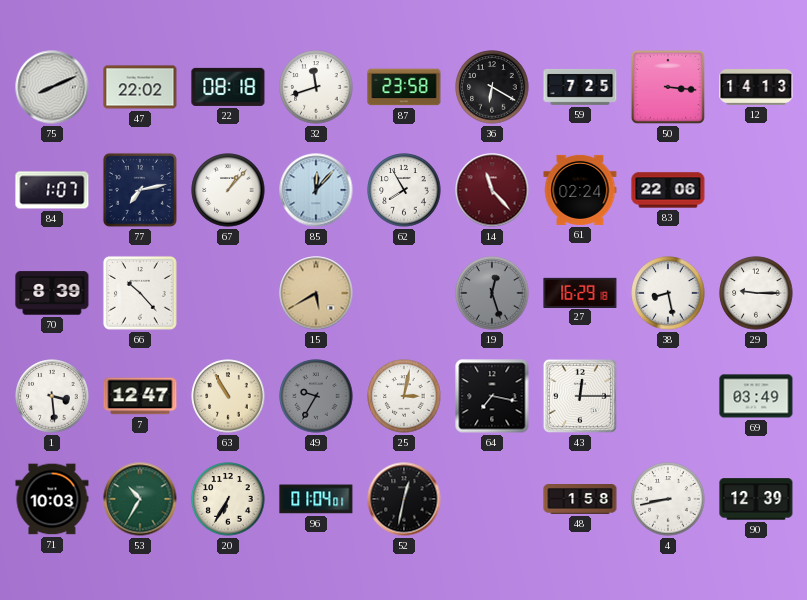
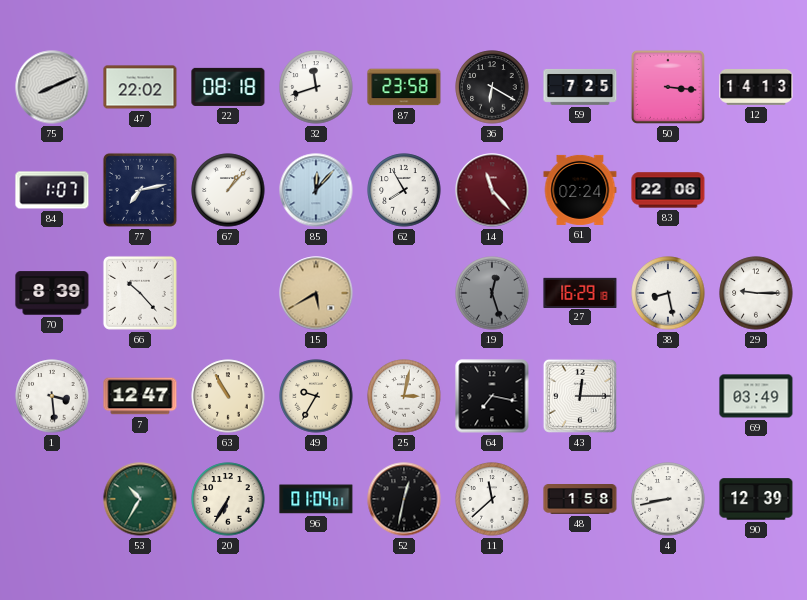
49 dial: grey -> cream
71: 10:03 -> none
11: none -> 11:38
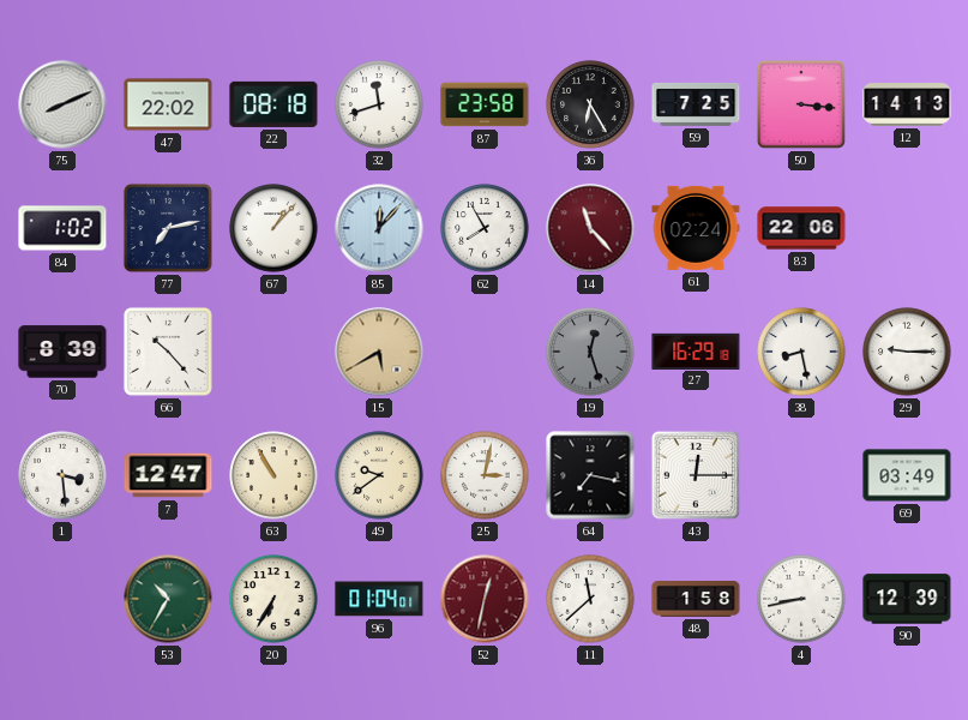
36: 6:20 -> 6:25
84: 1:07 -> 1:02
49: 9:35 -> 9:39
52 dial: black -> burgundy
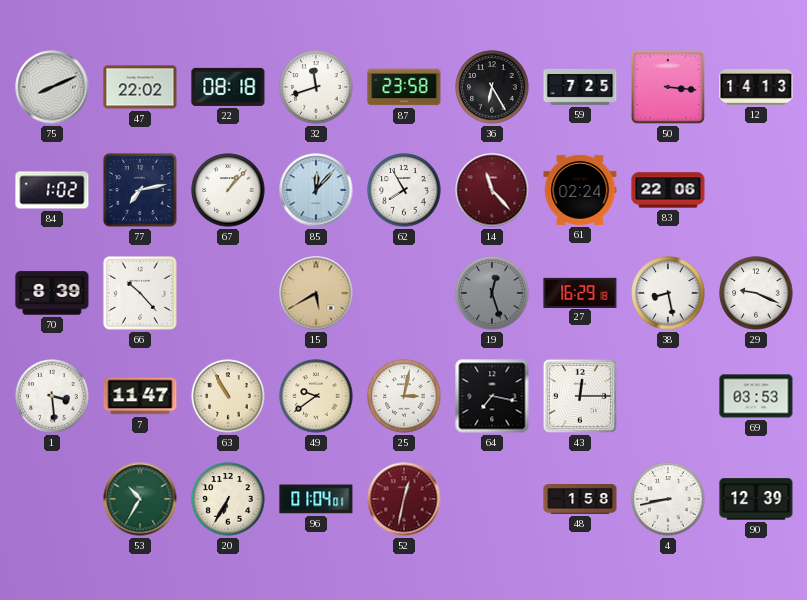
29: 9:15 -> 9:19
7: 12:47 -> 11:47
69: 03:49 -> 03:53
11: 11:38 -> none
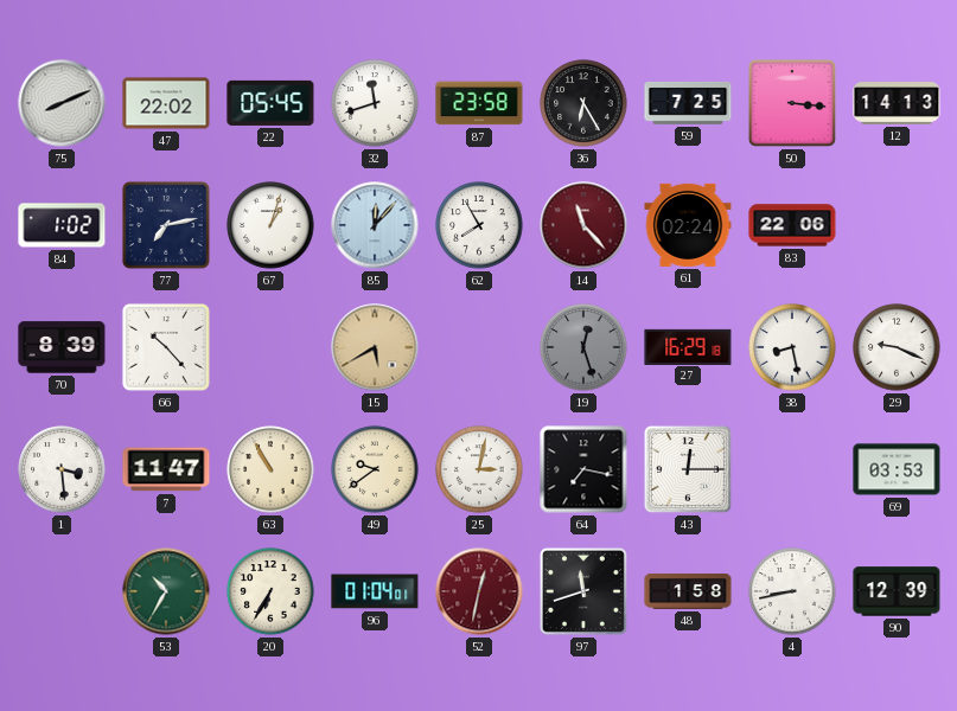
22: 08:18 -> 05:45
67: 1:07 -> 1:03
97: none -> 11:42
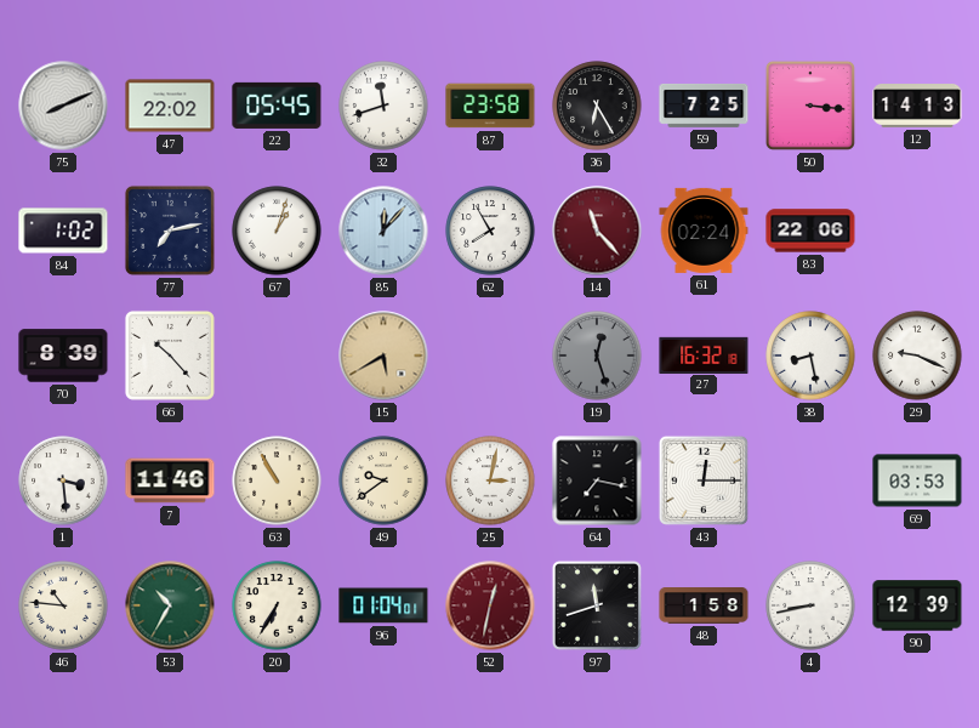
27: 16:29 -> 16:32
7: 11:47 -> 11:46
46: none -> 10:46
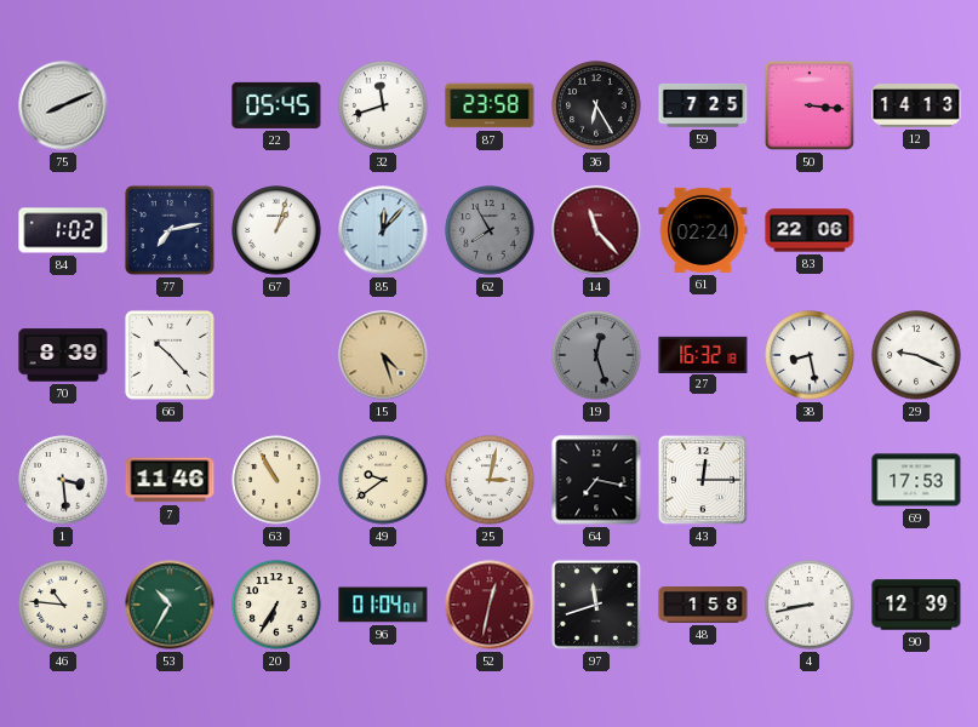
47: 22:02 -> none
62 dial: white -> grey
15: 5:40 -> 4:27
69: 03:53 -> 17:53
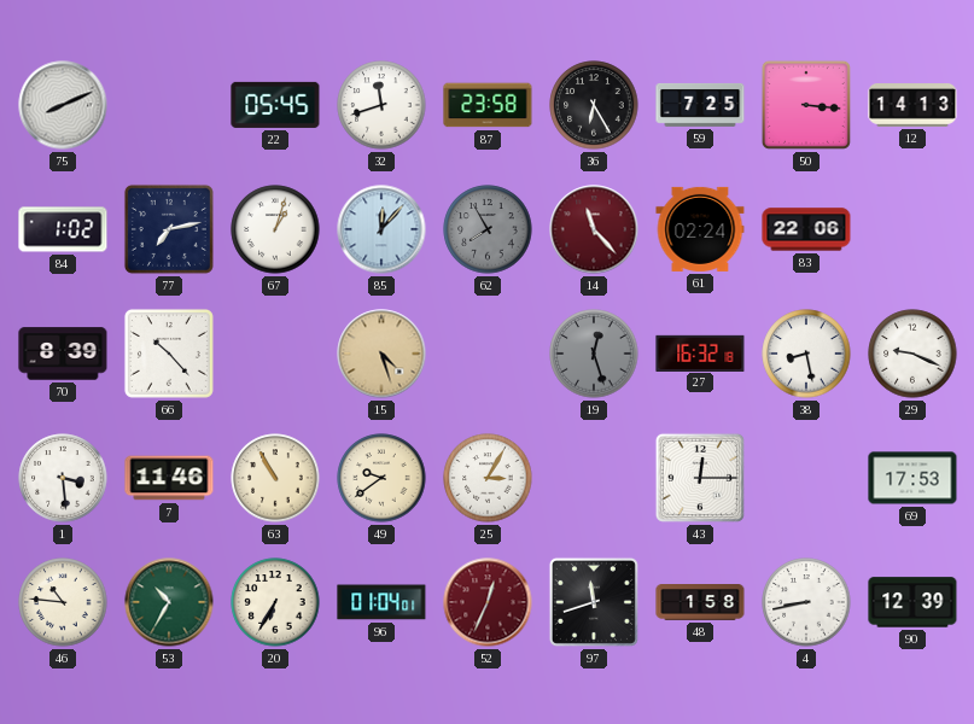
25: 3:02 -> 3:05
64: 7:17 -> none
52: 12:32 -> 12:34
